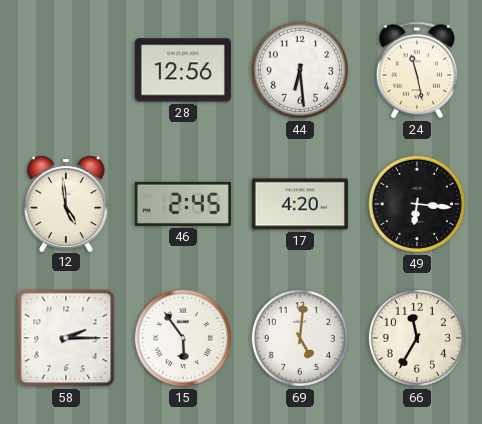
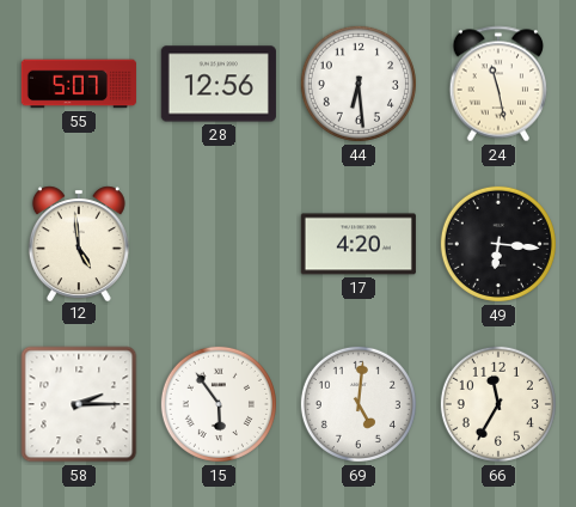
55: none -> 5:07
46: 2:45 -> none
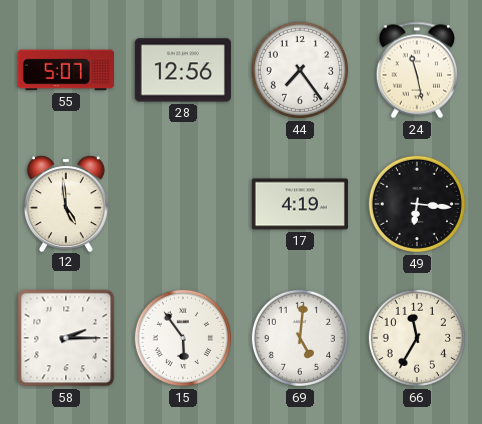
44: 6:29 -> 7:24
17: 4:20 -> 4:19
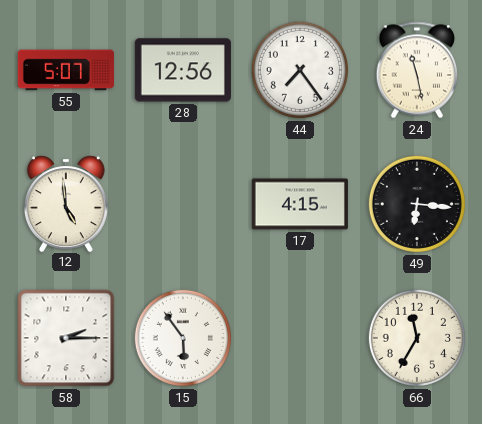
17: 4:19 -> 4:15
69: 5:01 -> none
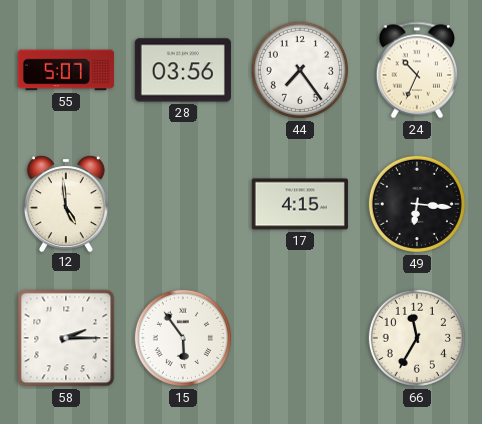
28: 12:56 -> 03:56
24: 11:28 -> 10:34
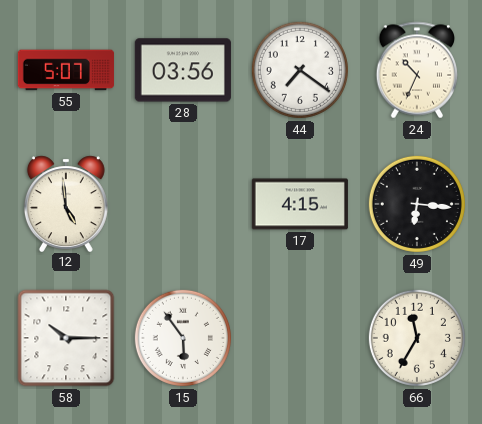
44: 7:24 -> 7:21
58: 2:15 -> 10:15
